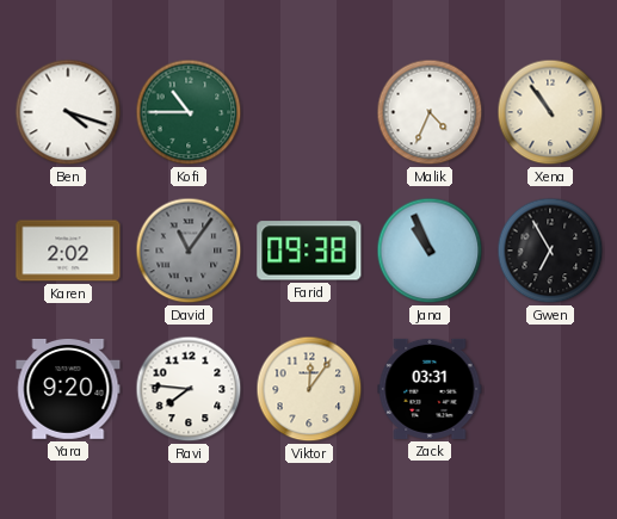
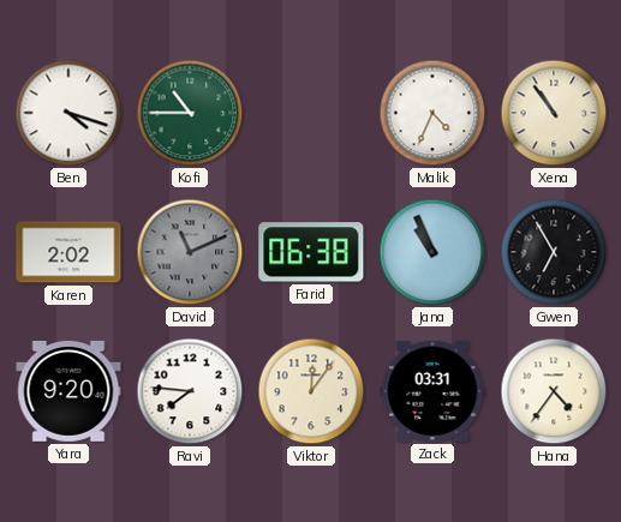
David: 11:06 -> 11:11
Farid: 09:38 -> 06:38
Hana: none -> 4:36
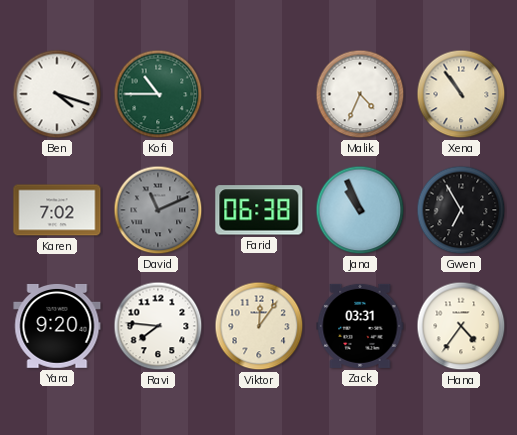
Karen: 2:02 -> 7:02
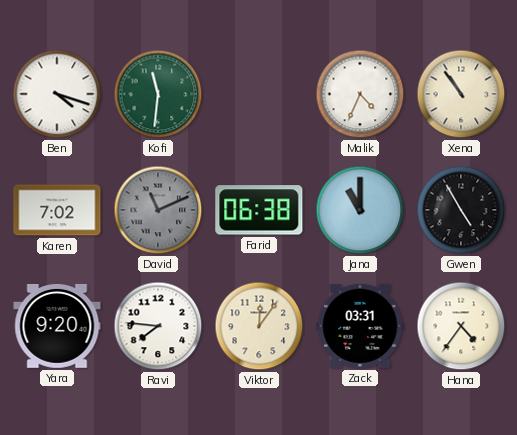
Kofi: 10:45 -> 11:31
Jana: 10:56 -> 11:00
Gwen: 6:55 -> 4:55
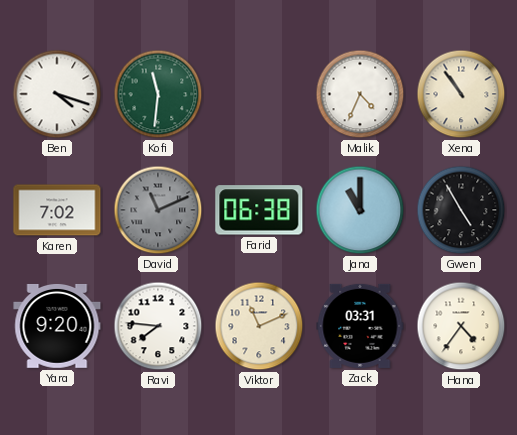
Viktor: 12:06 -> 11:11
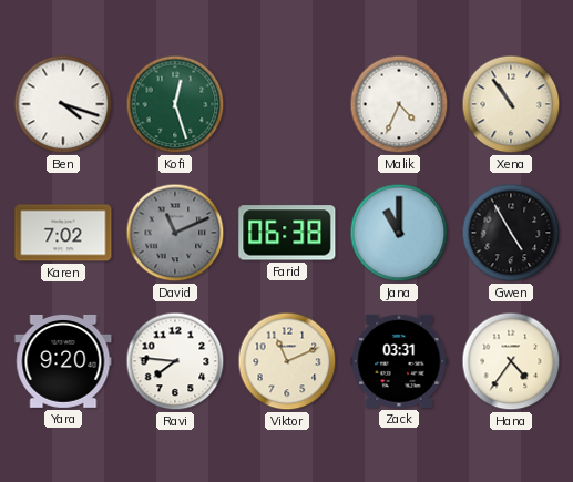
Kofi: 11:31 -> 12:27
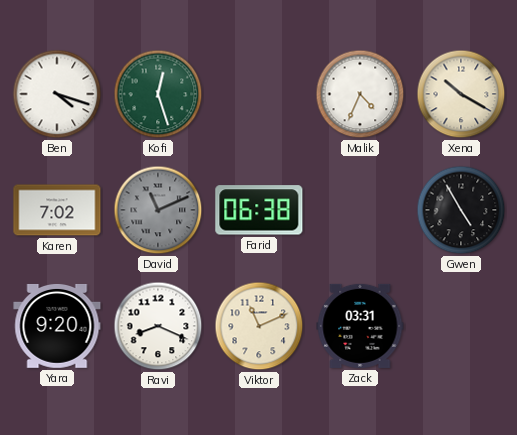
Xena: 10:54 -> 10:20
Jana: 11:00 -> none
Ravi: 7:46 -> 8:19
Hana: 4:36 -> none
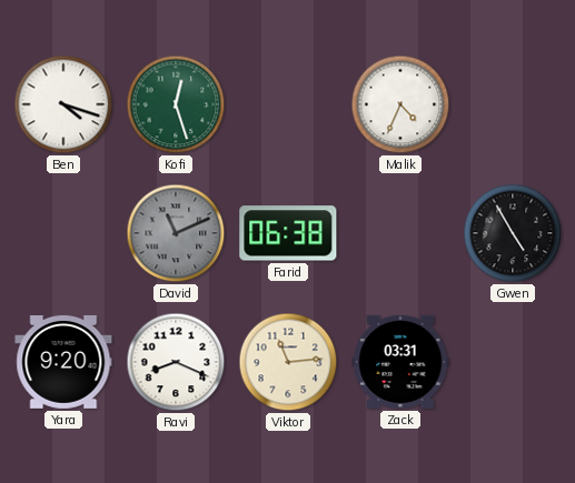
Xena: 10:20 -> none
Karen: 7:02 -> none
Viktor: 11:11 -> 11:14
